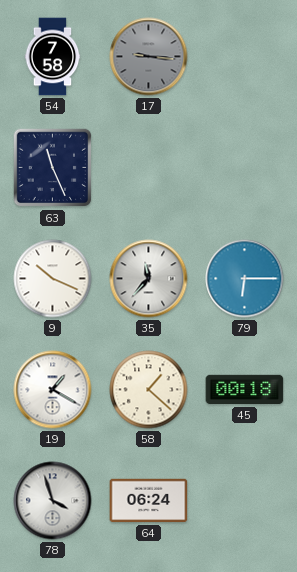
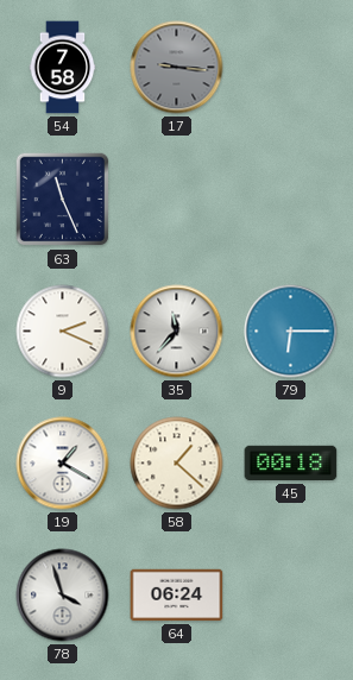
9: 10:19 -> 2:19
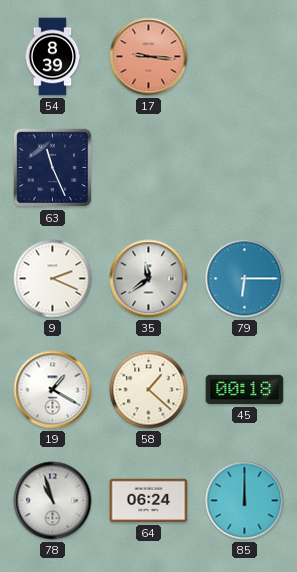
54: 7:58 -> 8:39
17 dial: grey -> salmon
35: 11:37 -> 11:39
78: 3:57 -> 10:57
85: none -> 12:00
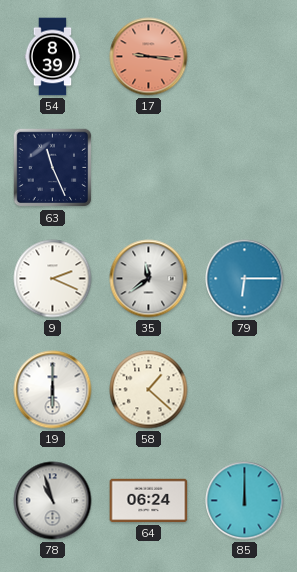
19: 1:20 -> 6:00
45: 00:18 -> none
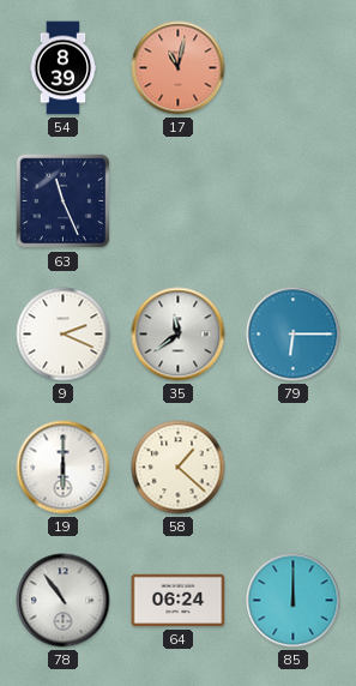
17: 9:16 -> 11:02
78: 10:57 -> 10:54
